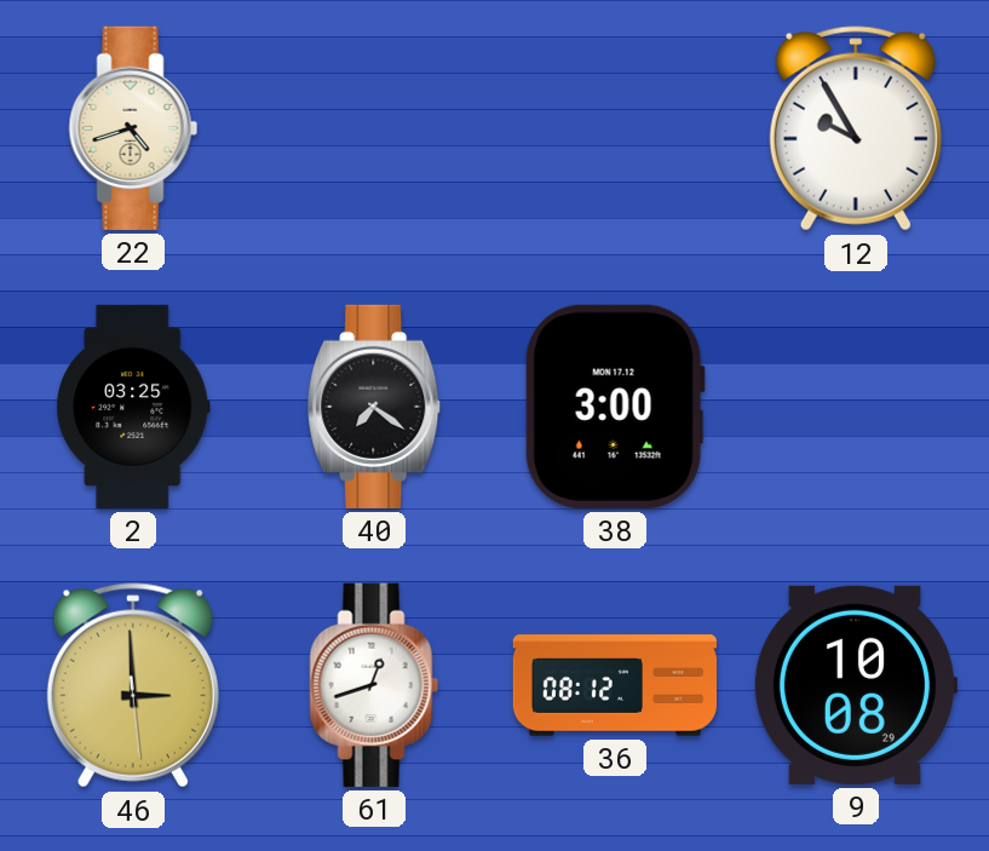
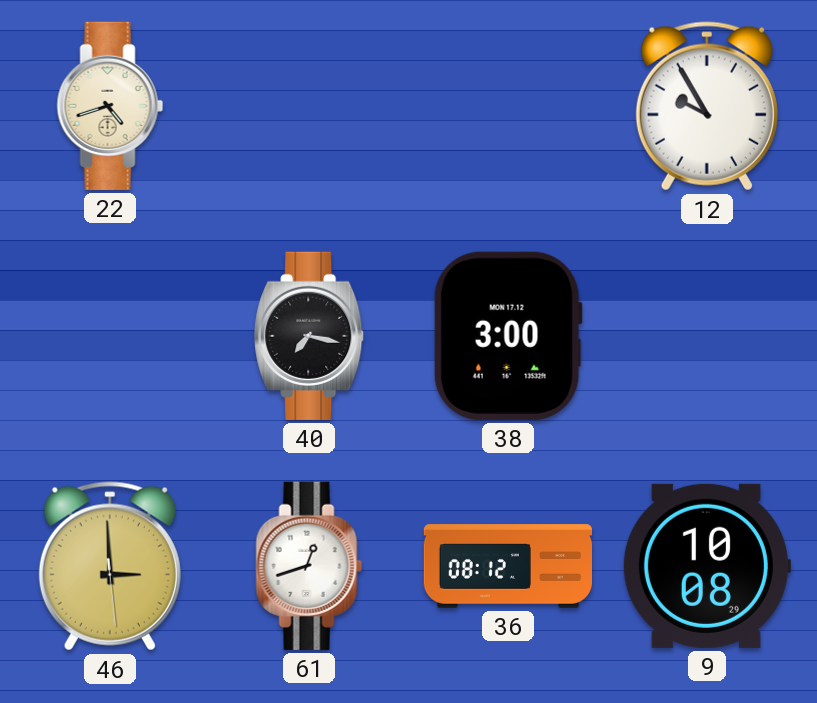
2: 03:25 -> none
40: 7:21 -> 7:17
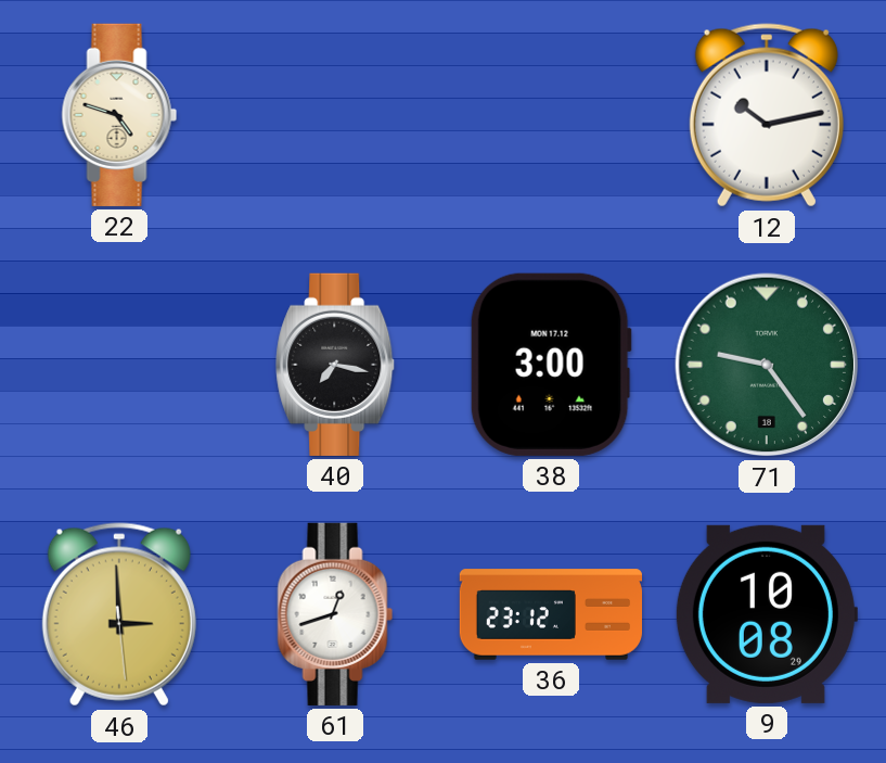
22: 4:42 -> 4:48
12: 9:55 -> 10:13
71: none -> 9:24
36: 08:12 -> 23:12
